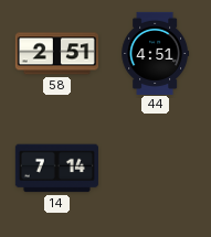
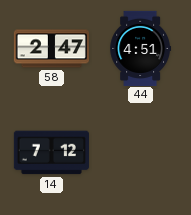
58: 2:51 -> 2:47
14: 7:14 -> 7:12
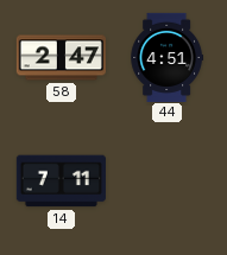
14: 7:12 -> 7:11
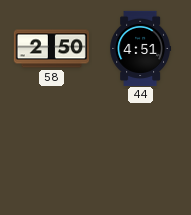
58: 2:47 -> 2:50
14: 7:11 -> none
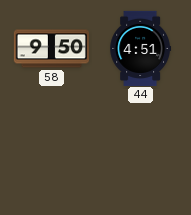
58: 2:50 -> 9:50
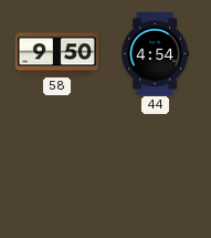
44: 4:51 -> 4:54
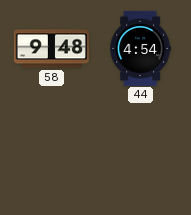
58: 9:50 -> 9:48
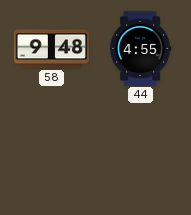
44: 4:54 -> 4:55
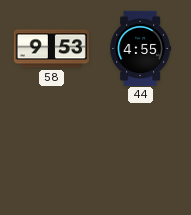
58: 9:48 -> 9:53
